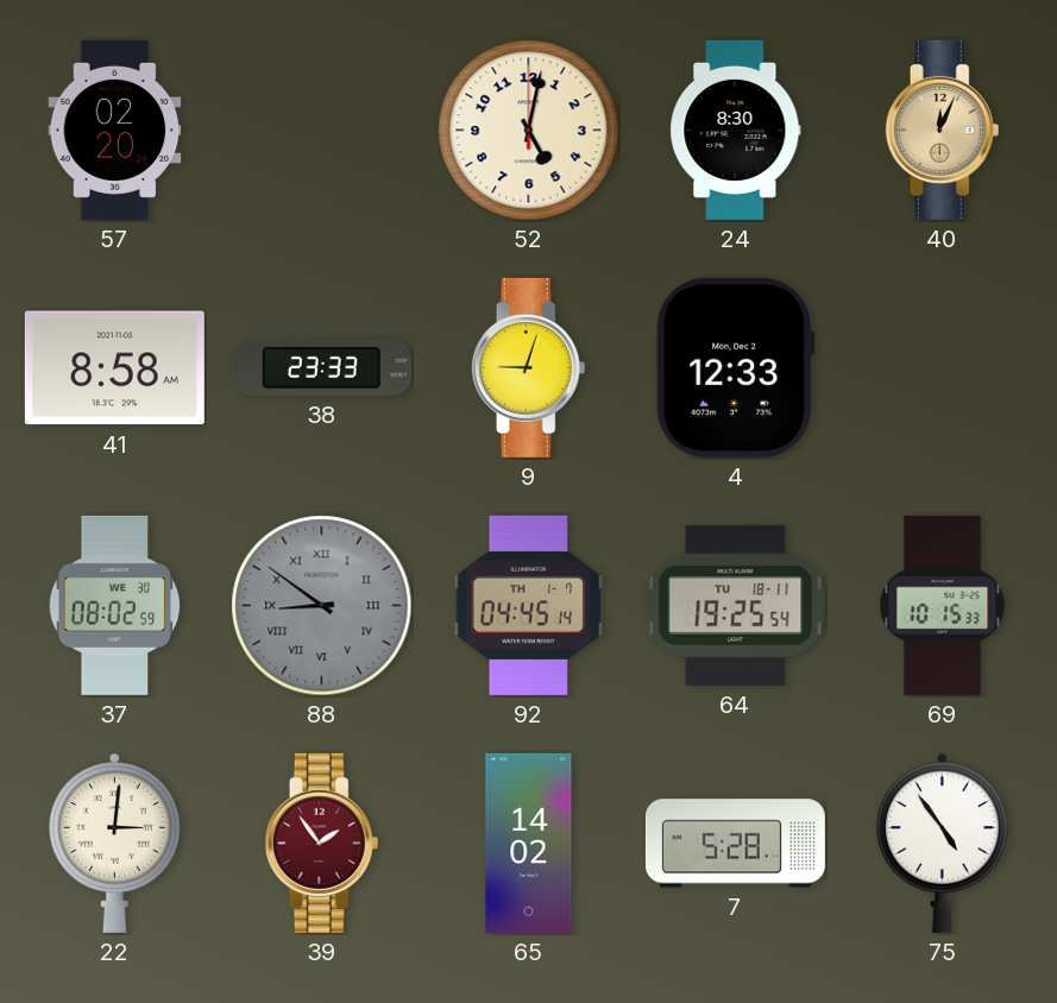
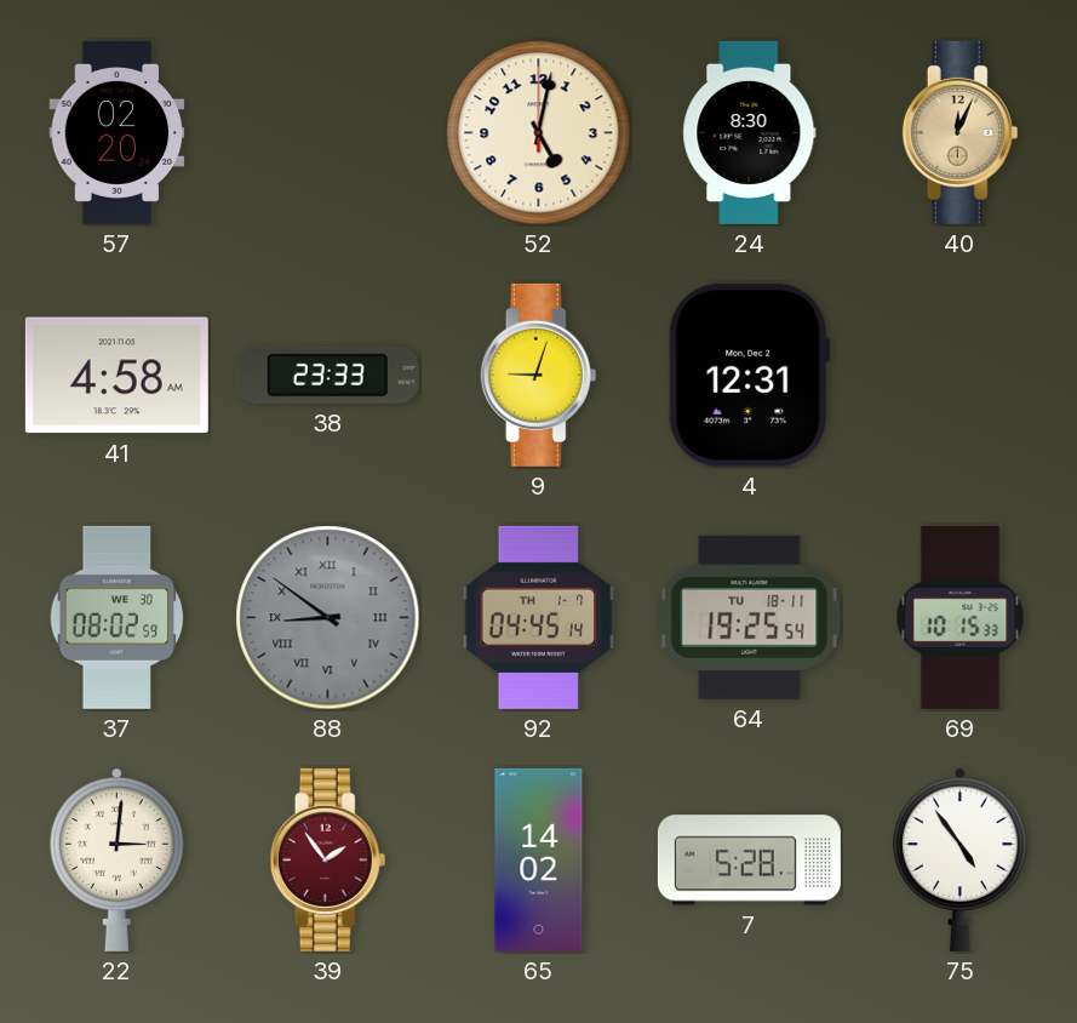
41: 8:58 -> 4:58
4: 12:33 -> 12:31
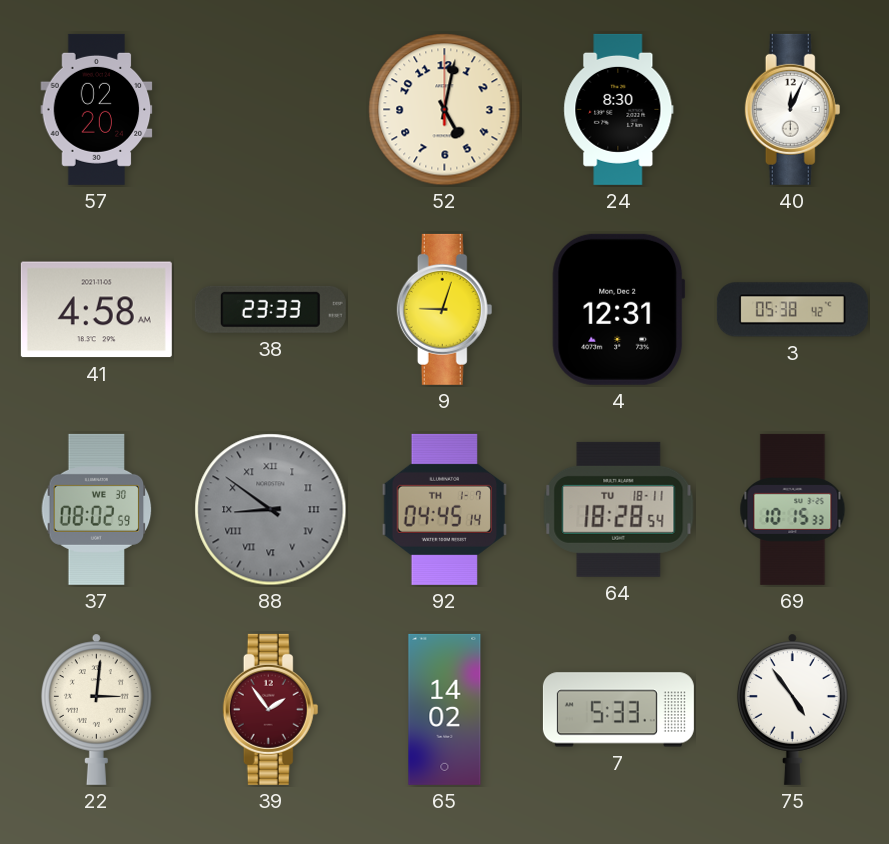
40 dial: champagne -> white
3: none -> 05:38
64: 19:25 -> 18:28
7: 5:28 -> 5:33
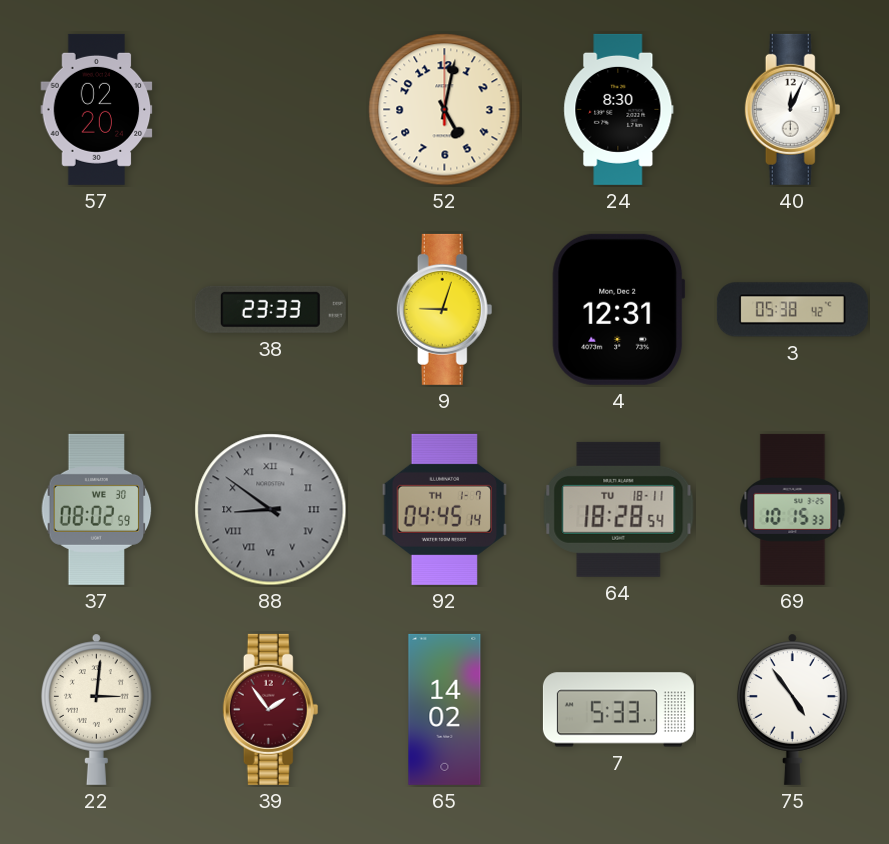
41: 4:58 -> none
